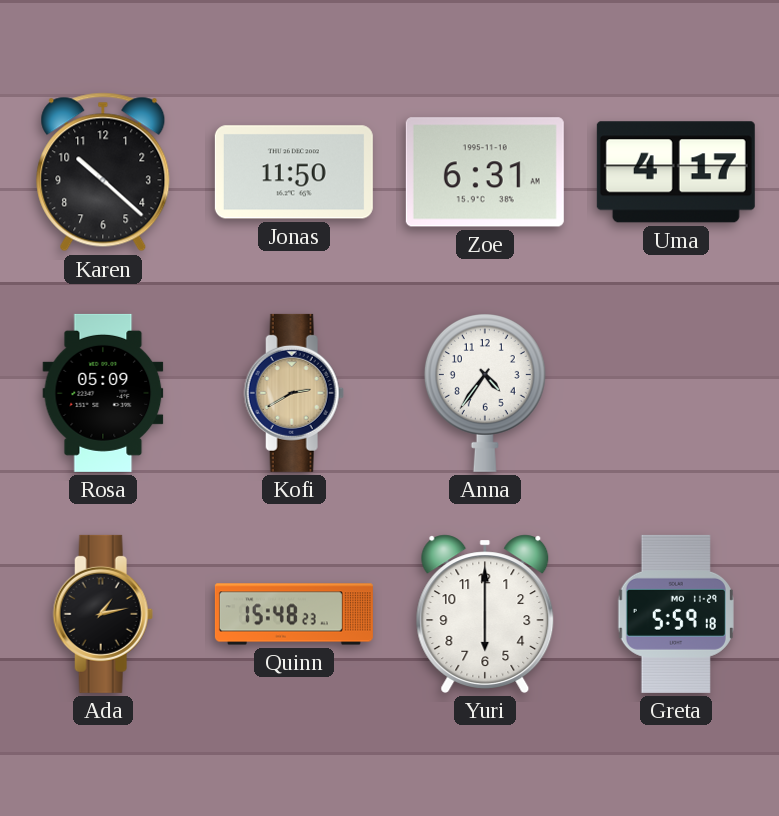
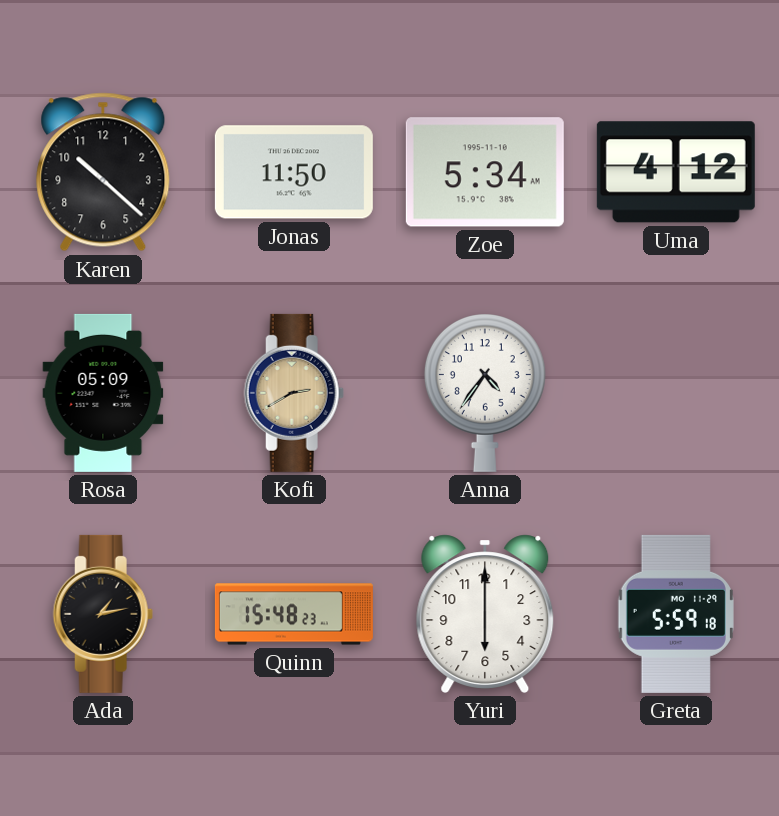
Zoe: 6:31 -> 5:34
Uma: 4:17 -> 4:12
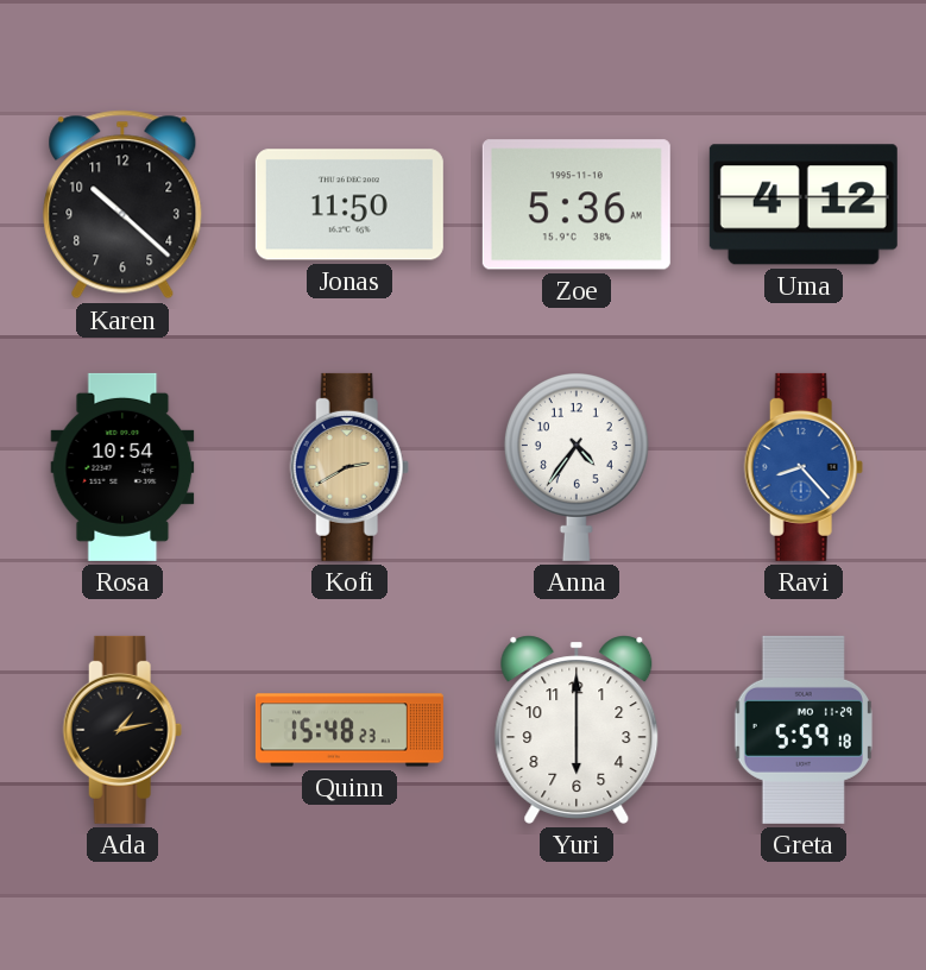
Zoe: 5:34 -> 5:36
Rosa: 05:09 -> 10:54
Ravi: none -> 8:23
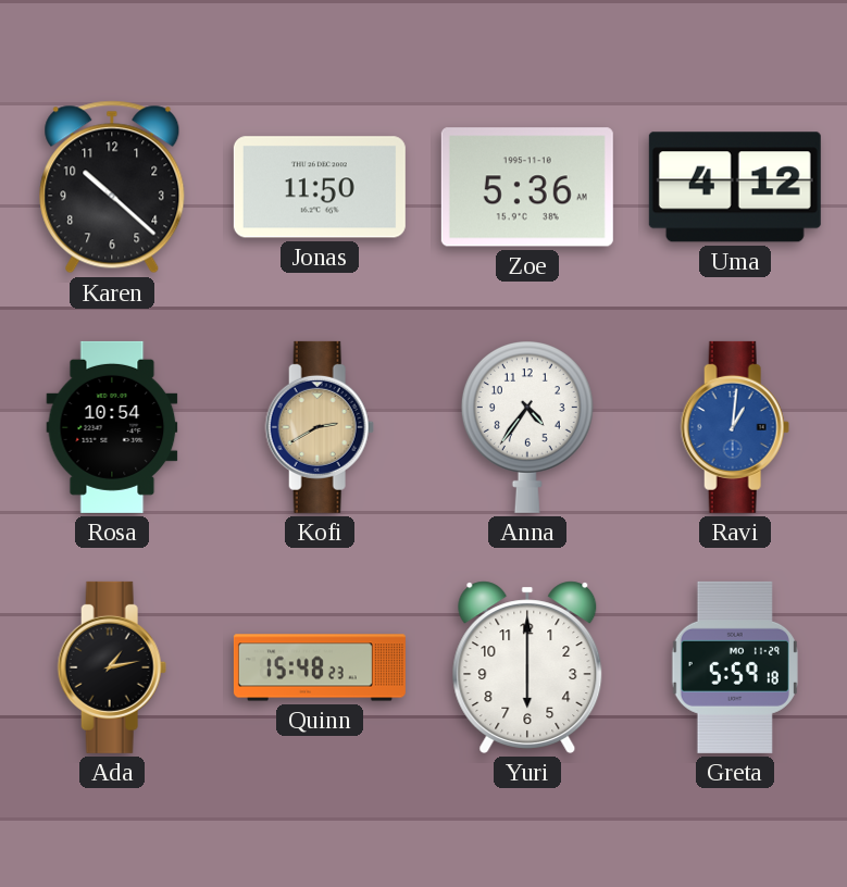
Ravi: 8:23 -> 1:01
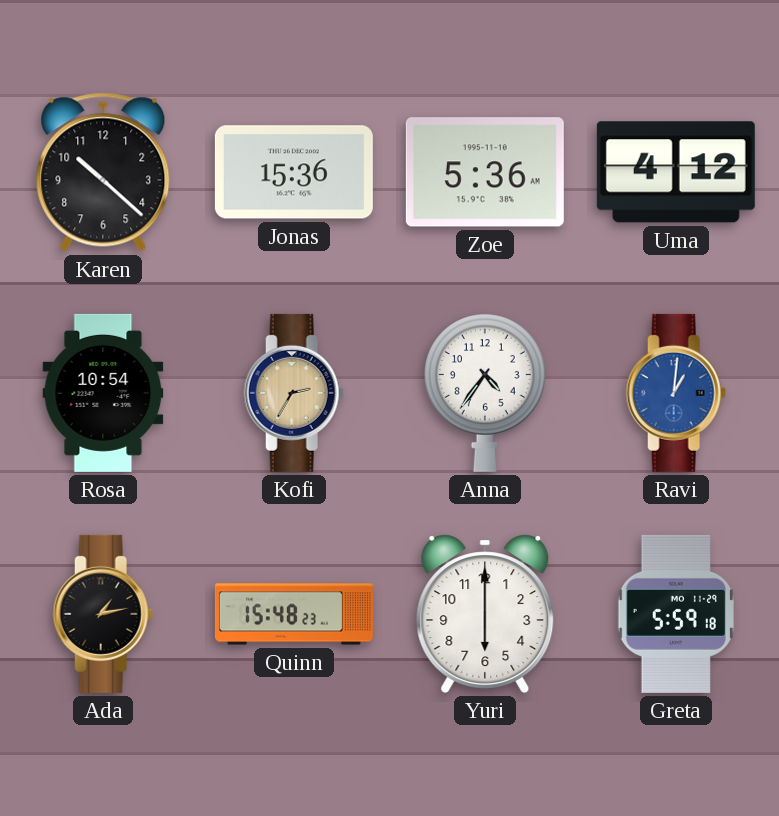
Jonas: 11:50 -> 15:36
Kofi: 2:40 -> 2:35
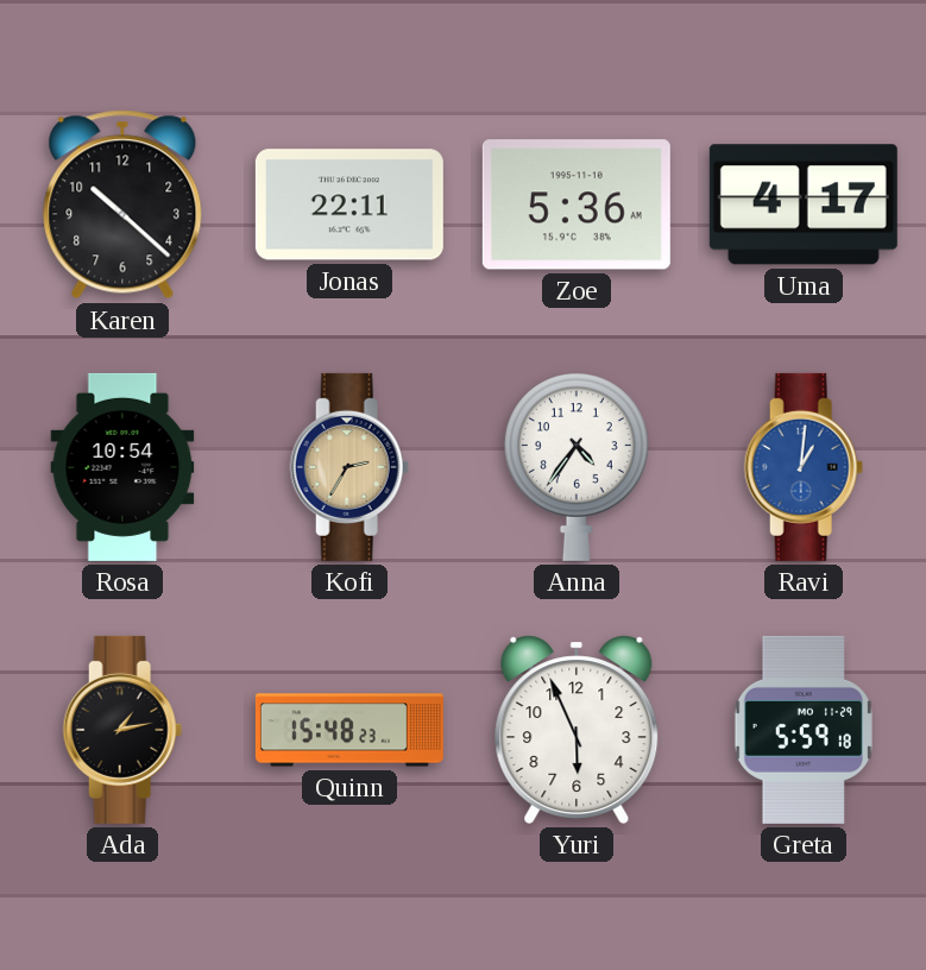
Jonas: 15:36 -> 22:11
Uma: 4:12 -> 4:17
Yuri: 6:00 -> 5:56
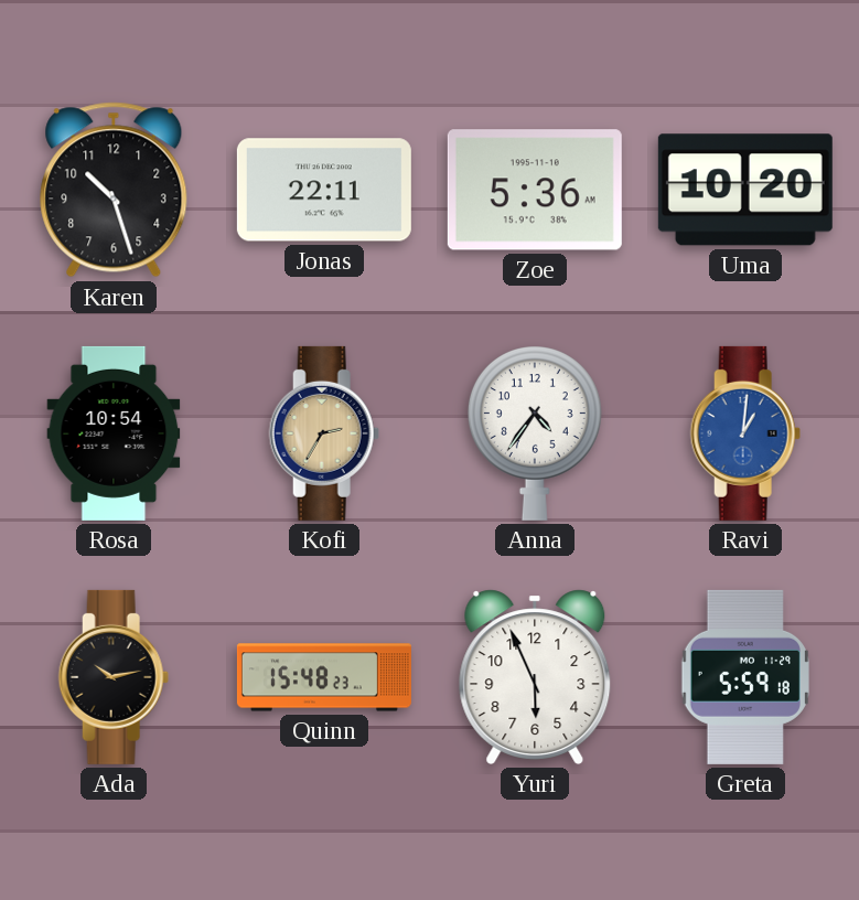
Karen: 10:22 -> 10:27
Uma: 4:17 -> 10:20
Ada: 1:13 -> 10:13
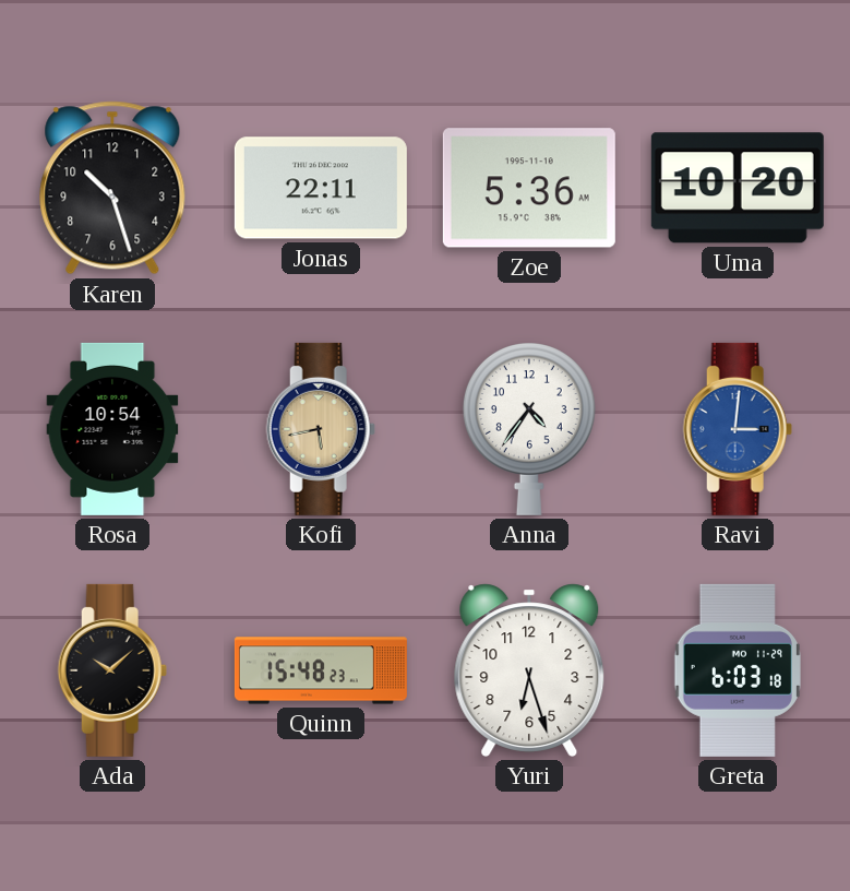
Kofi: 2:35 -> 5:43
Ravi: 1:01 -> 3:01
Ada: 10:13 -> 10:08
Yuri: 5:56 -> 6:27
Greta: 5:59 -> 6:03
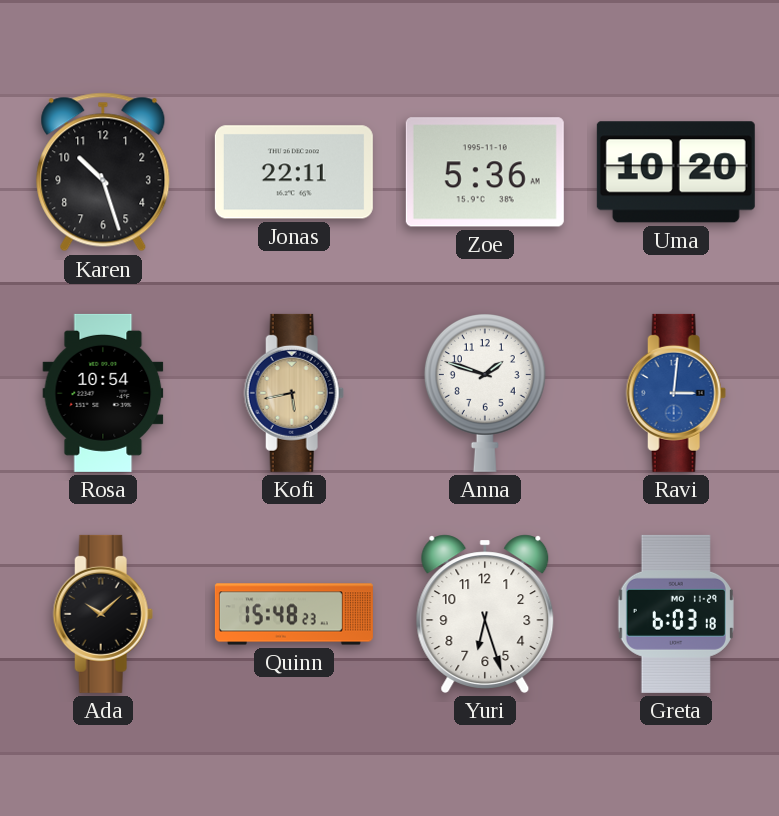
Anna: 4:36 -> 1:48
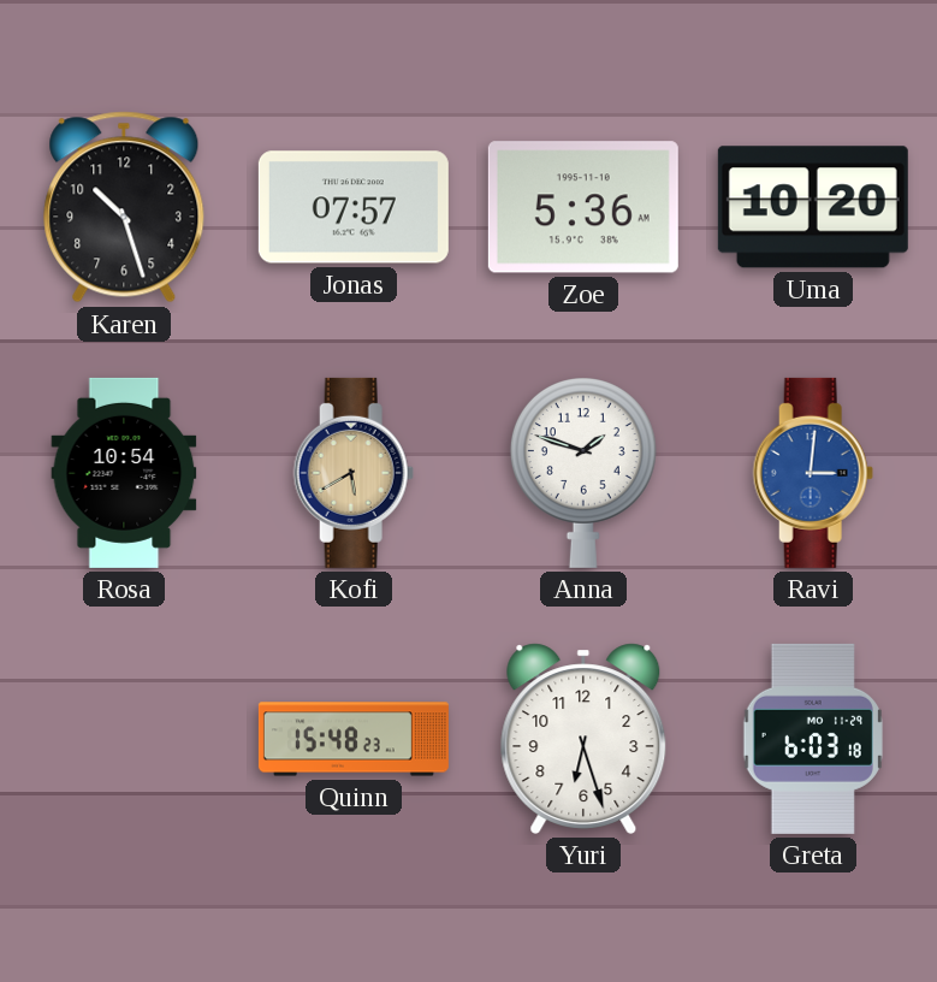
Jonas: 22:11 -> 07:57
Kofi: 5:43 -> 5:40
Ada: 10:08 -> none
